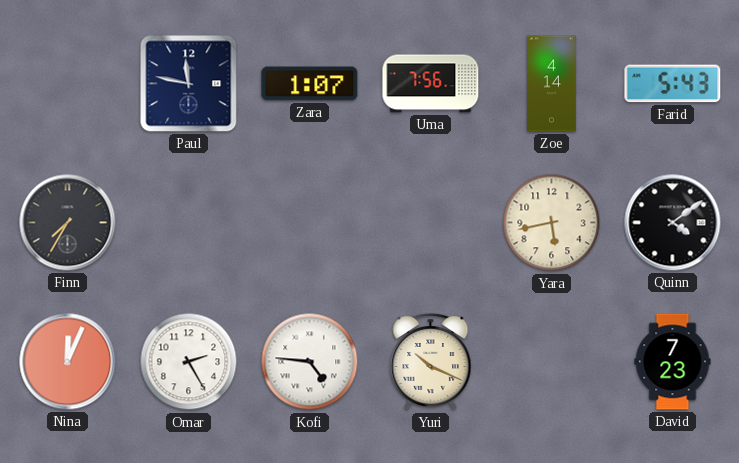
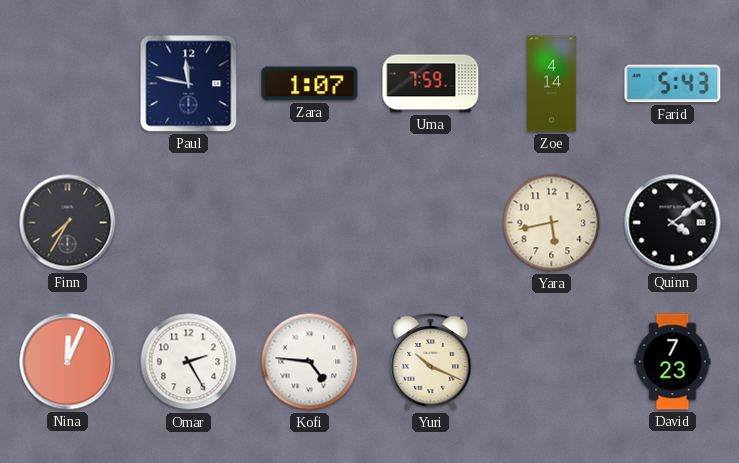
Uma: 7:56 -> 7:59
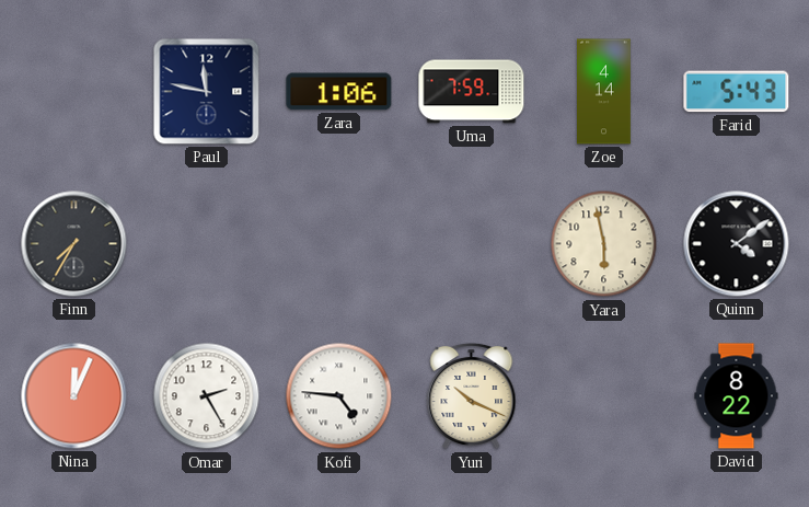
Zara: 1:07 -> 1:06
Yara: 5:43 -> 5:58
David: 7:23 -> 8:22
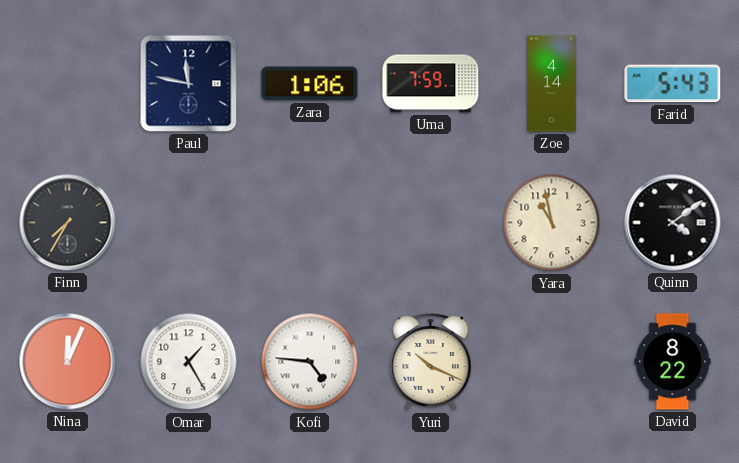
Yara: 5:58 -> 10:58
Omar: 2:25 -> 1:25
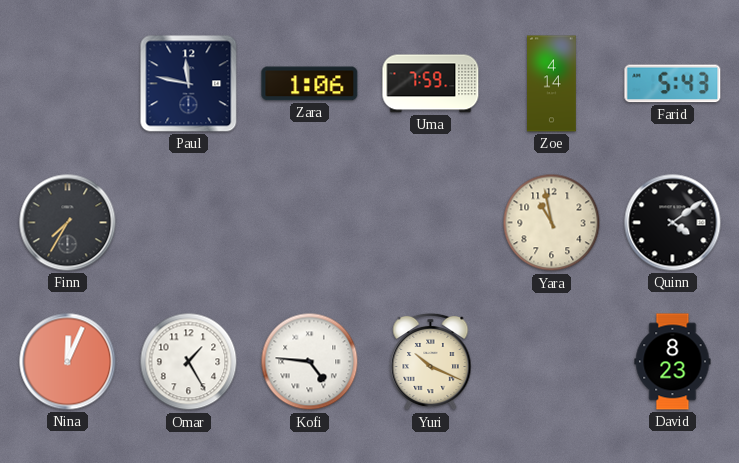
David: 8:22 -> 8:23
